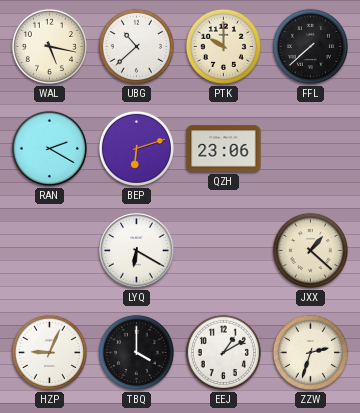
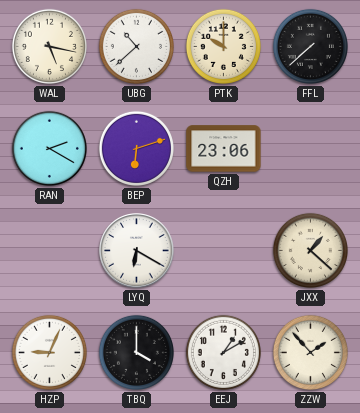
ZZW: 2:33 -> 1:53
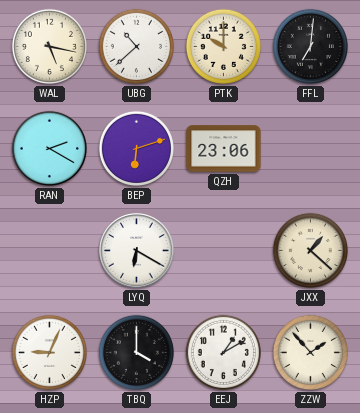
FFL: 7:38 -> 7:01
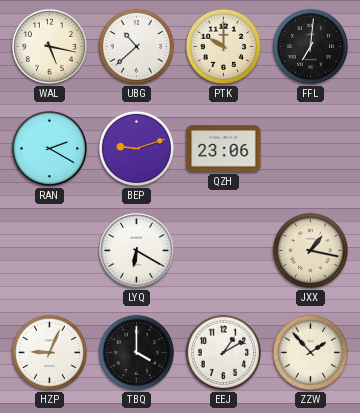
BEP: 6:12 -> 9:12
JXX: 1:22 -> 1:17
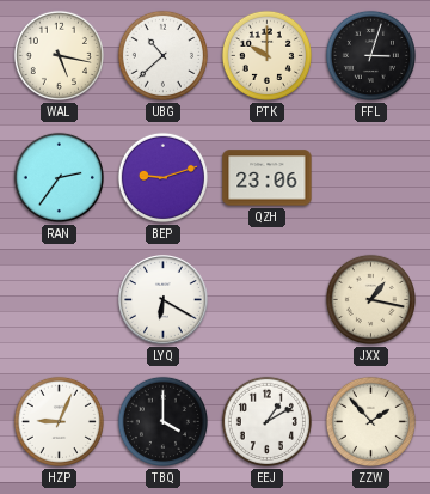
FFL: 7:01 -> 3:03
RAN: 2:20 -> 2:36
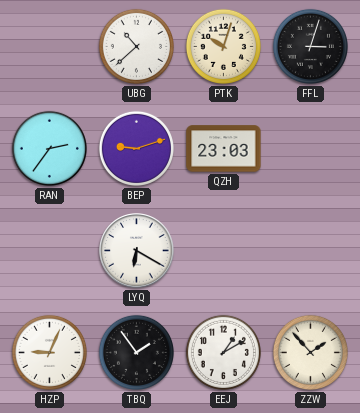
WAL: 5:17 -> none
PTK: 10:00 -> 10:03
QZH: 23:06 -> 23:03
JXX: 1:17 -> none
TBQ: 4:00 -> 1:54
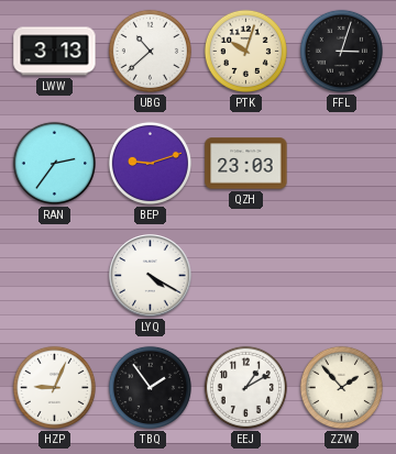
LWW: none -> 3:13
LYQ: 6:20 -> 4:20
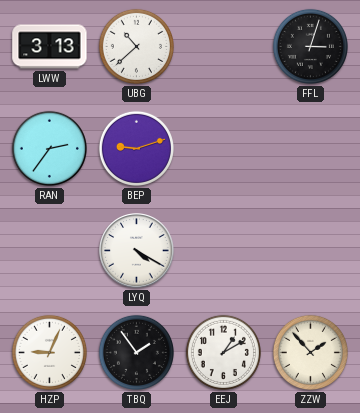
PTK: 10:03 -> none
QZH: 23:03 -> none
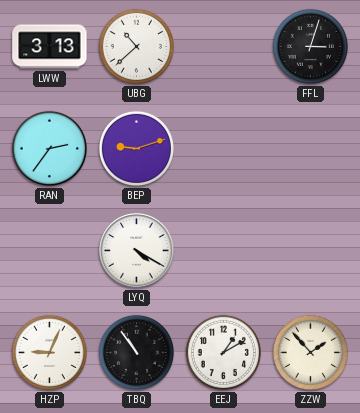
TBQ: 1:54 -> 10:54
